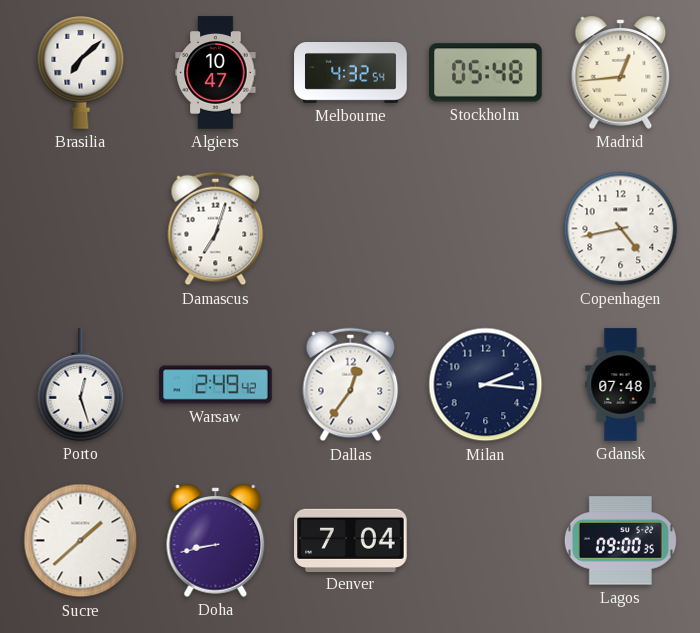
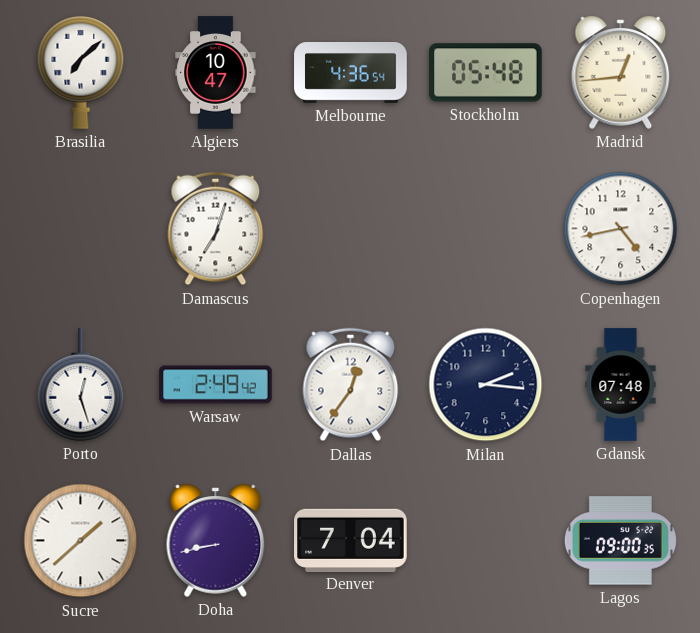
Melbourne: 4:32 -> 4:36
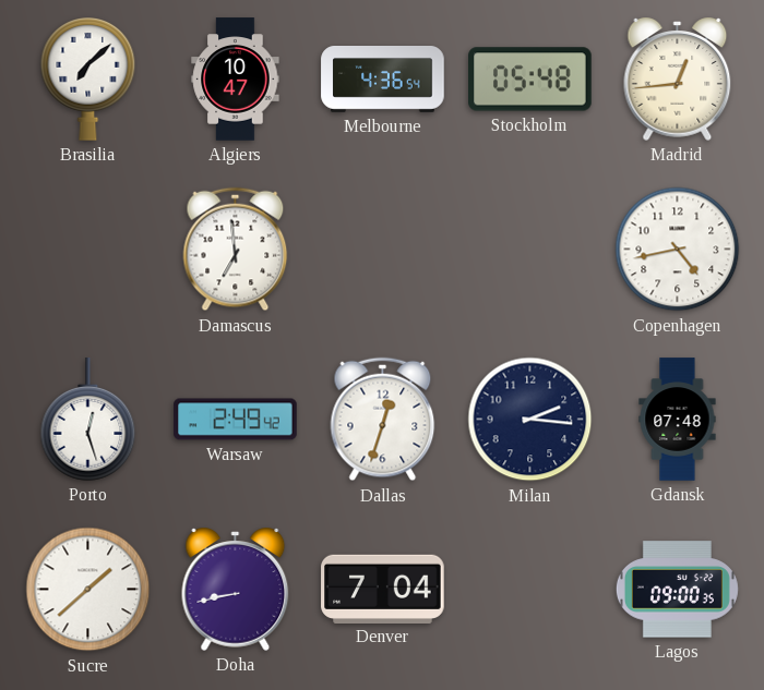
Damascus: 7:03 -> 6:59
Dallas: 12:36 -> 12:33
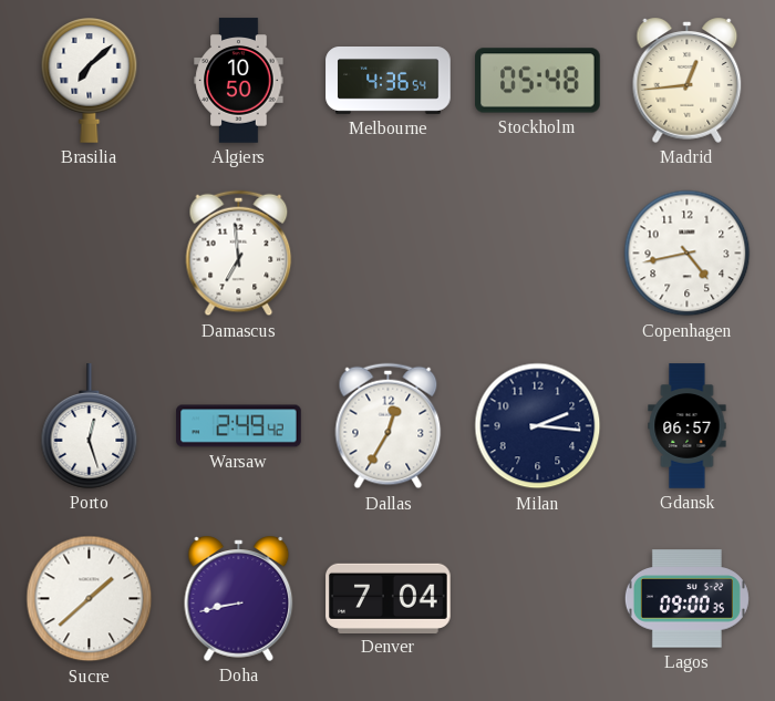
Algiers: 10:47 -> 10:50
Dallas: 12:33 -> 12:35
Gdansk: 07:48 -> 06:57
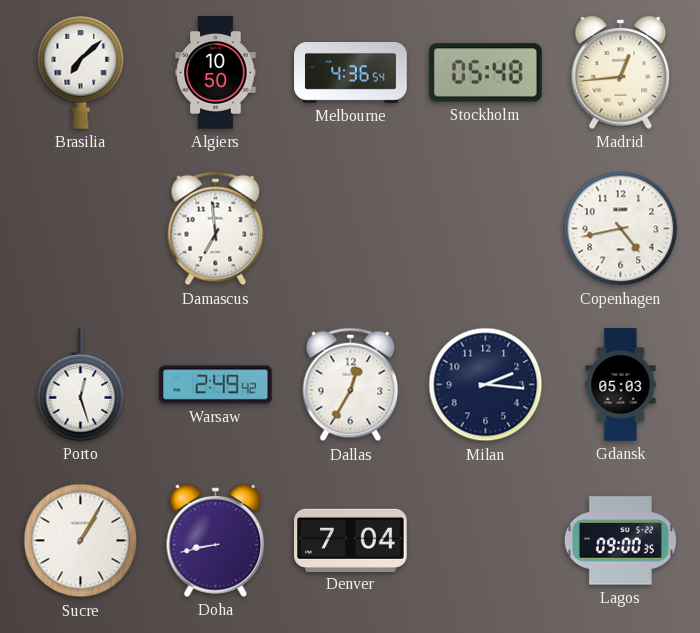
Gdansk: 06:57 -> 05:03
Sucre: 1:38 -> 1:05
